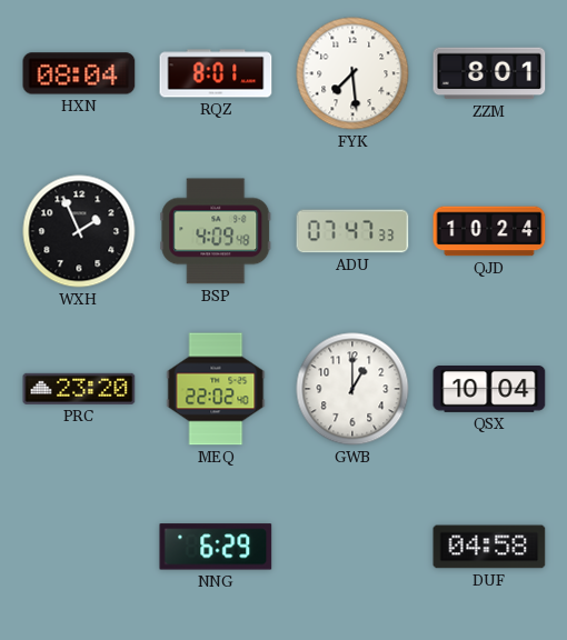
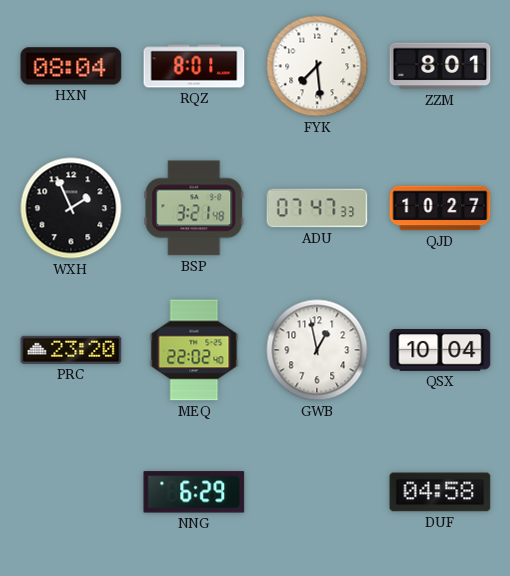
BSP: 4:09 -> 3:21
QJD: 10:24 -> 10:27
GWB: 1:00 -> 12:58
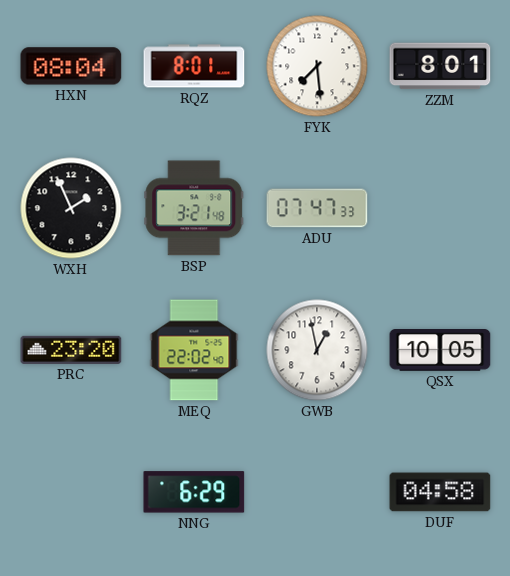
QJD: 10:27 -> none
QSX: 10:04 -> 10:05
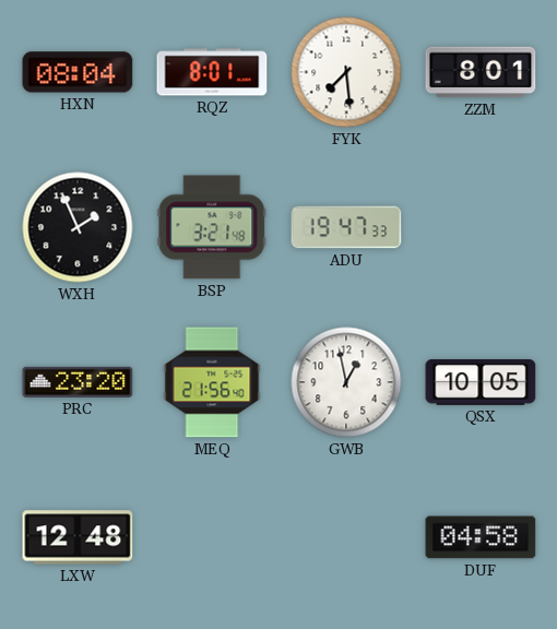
ADU: 07:47 -> 19:47
MEQ: 22:02 -> 21:56
LXW: none -> 12:48
NNG: 6:29 -> none
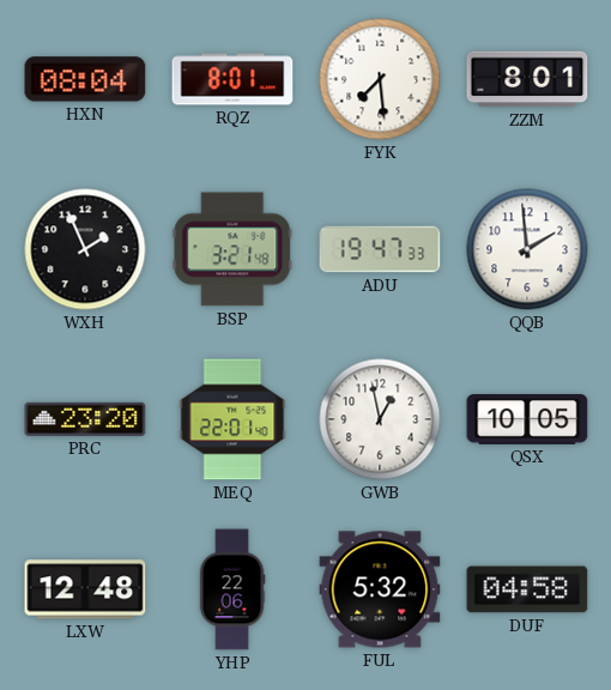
QQB: none -> 1:59
MEQ: 21:56 -> 22:01
YHP: none -> 22:06
FUL: none -> 5:32
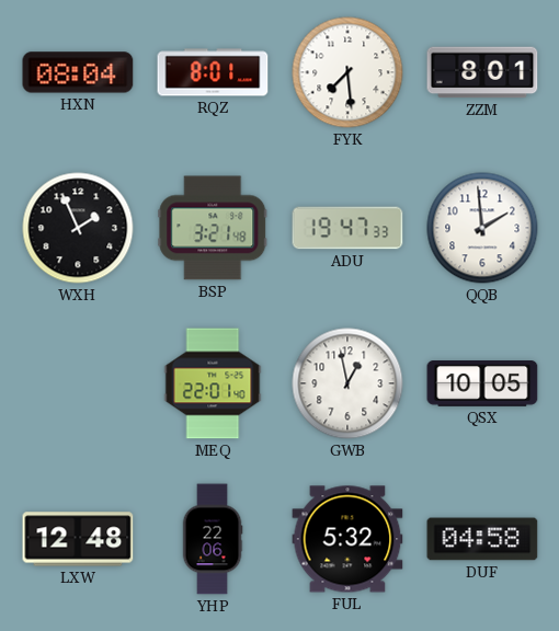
PRC: 23:20 -> none
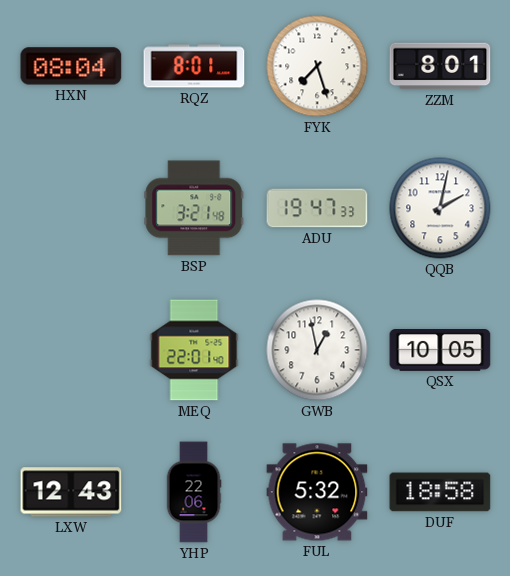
FYK: 7:29 -> 7:27
WXH: 1:56 -> none
QQB: 1:59 -> 2:02
LXW: 12:48 -> 12:43
DUF: 04:58 -> 18:58
